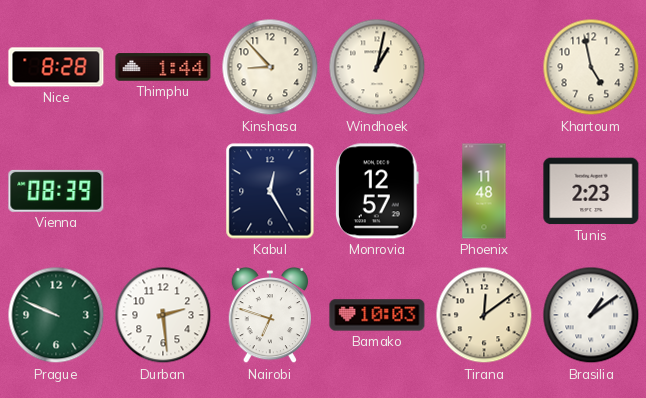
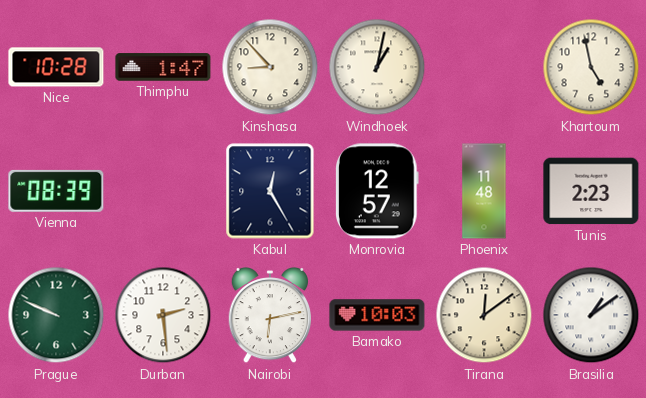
Nice: 8:28 -> 10:28
Thimphu: 1:44 -> 1:47
Nairobi: 6:48 -> 6:13
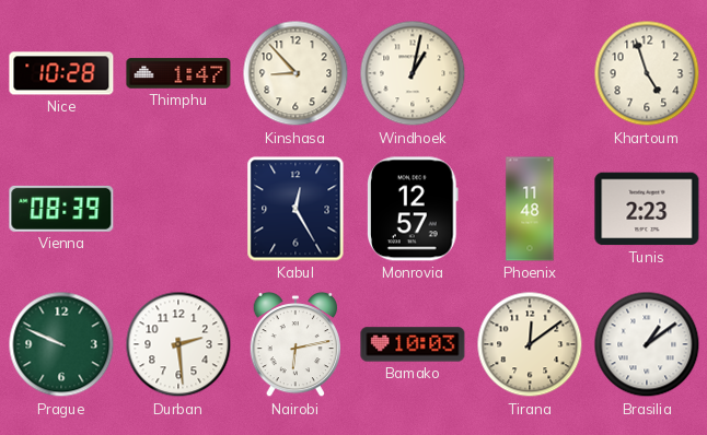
Khartoum: 4:58 -> 4:57
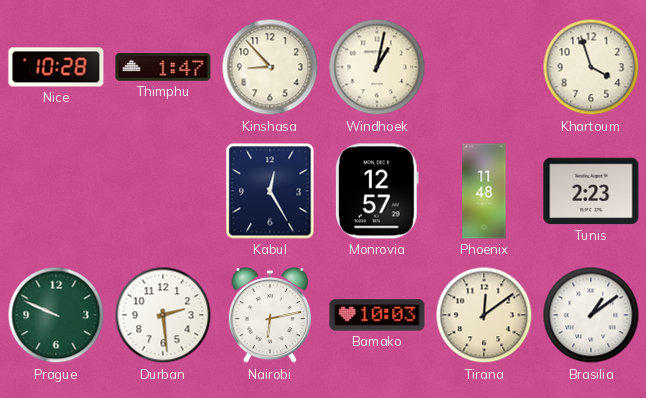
Khartoum: 4:57 -> 3:57
Vienna: 08:39 -> none
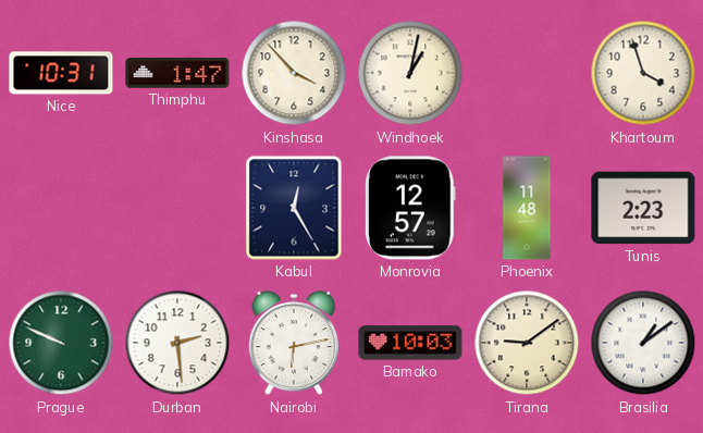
Nice: 10:28 -> 10:31
Kinshasa: 8:53 -> 3:53
Tirana: 12:09 -> 9:09
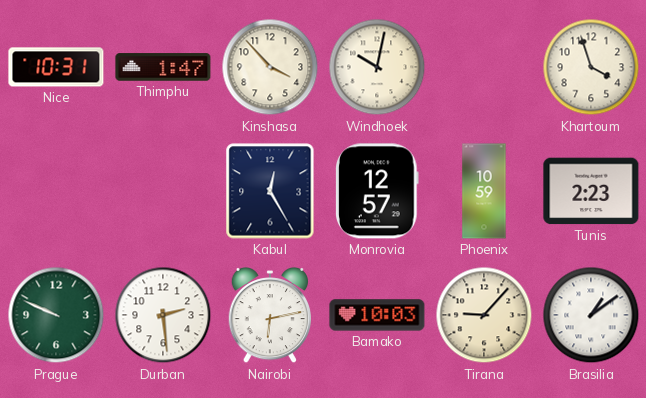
Windhoek: 1:02 -> 10:02
Phoenix: 11:48 -> 10:59
Tirana: 9:09 -> 9:07
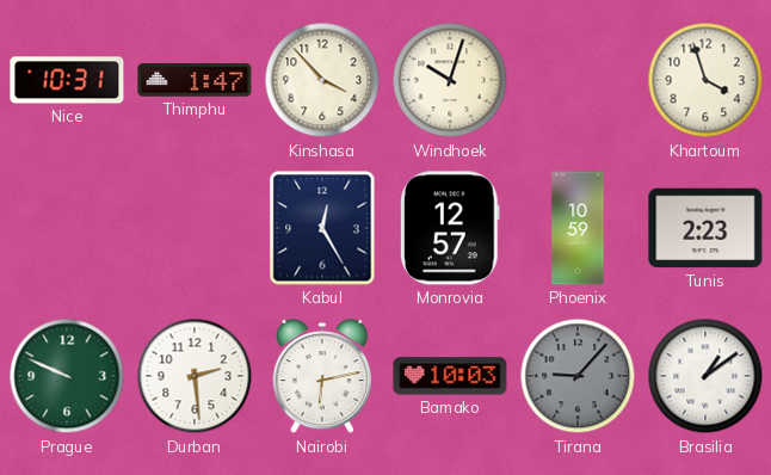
Windhoek: 10:02 -> 10:03
Tirana dial: cream -> grey
